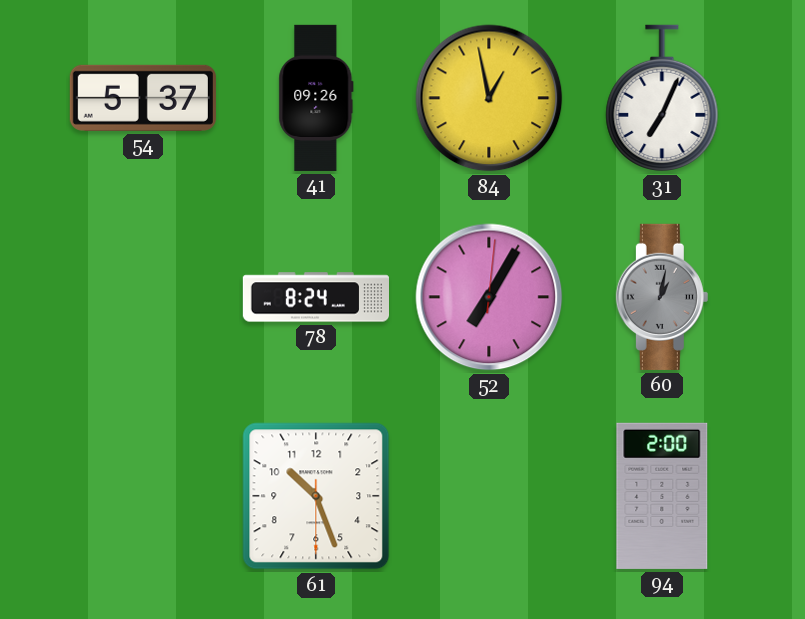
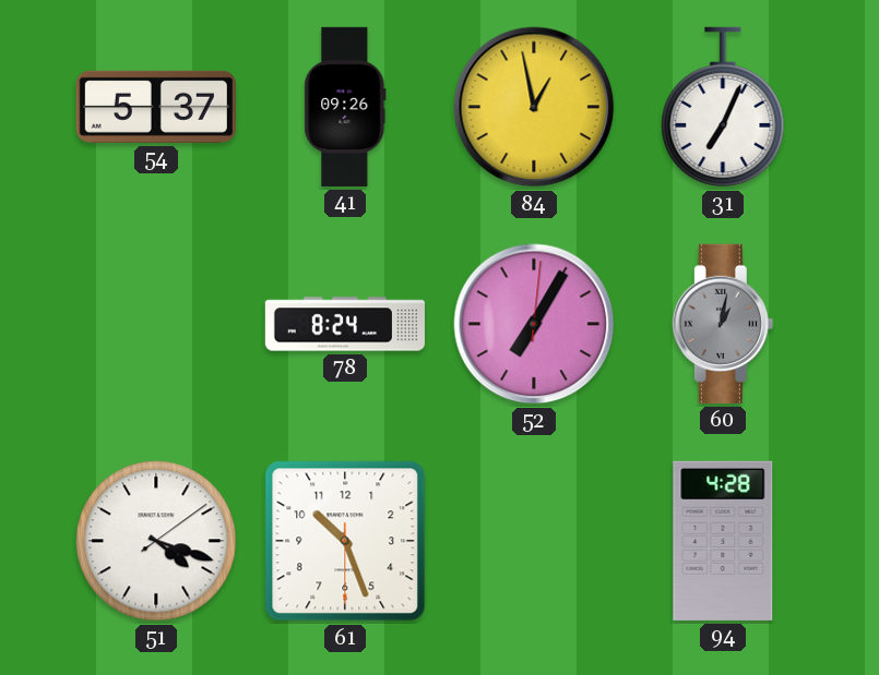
51: none -> 4:18
94: 2:00 -> 4:28
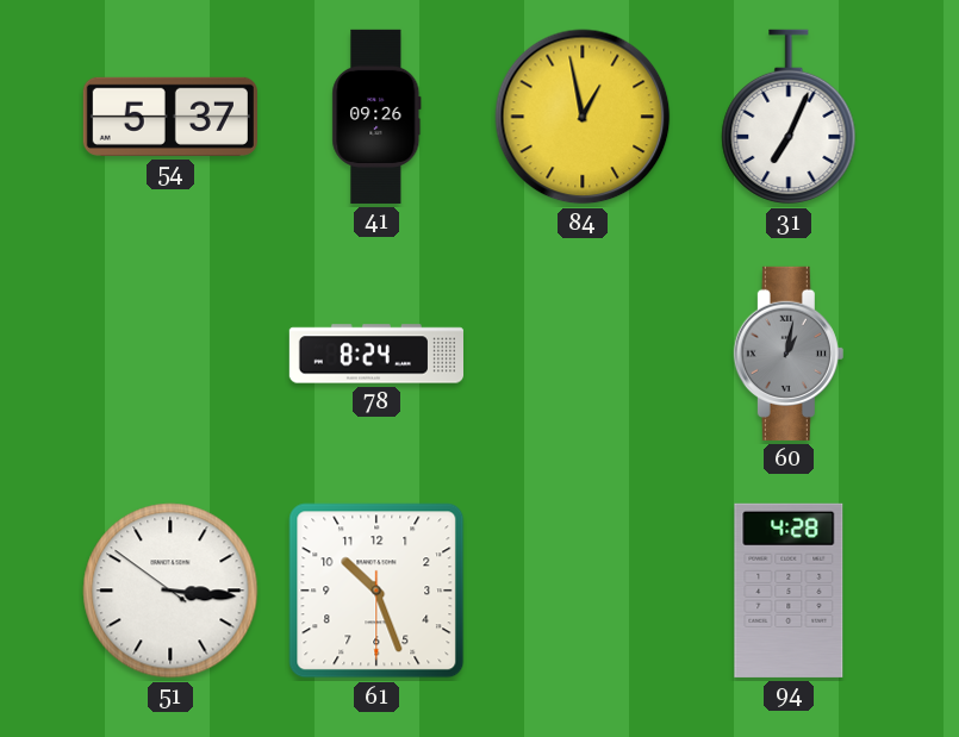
52: 7:05 -> none
51: 4:18 -> 3:15
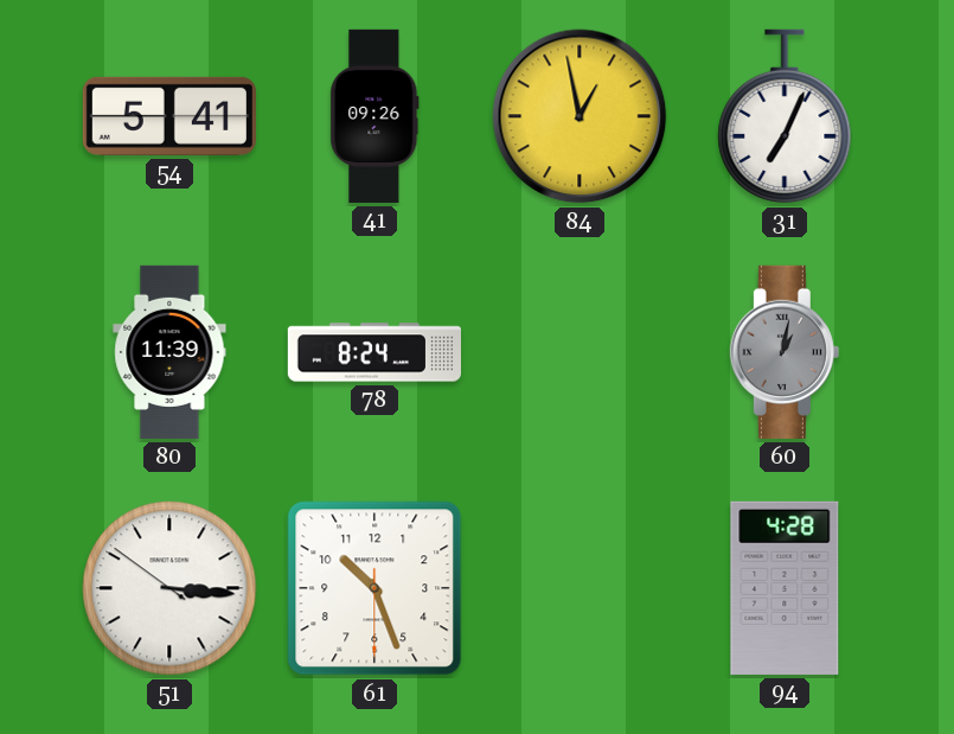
54: 5:37 -> 5:41
80: none -> 11:39
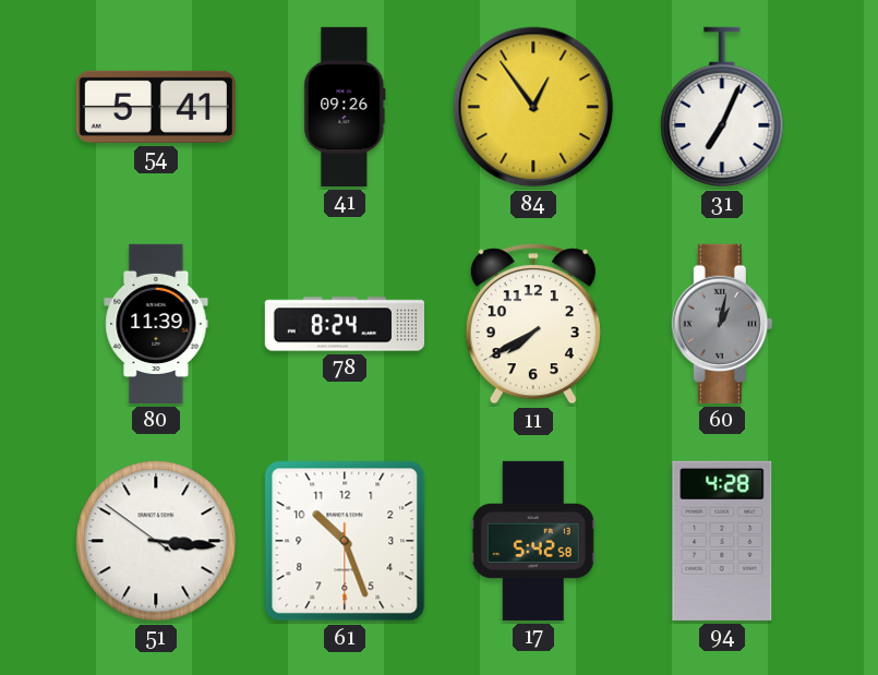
84: 12:58 -> 12:54
11: none -> 7:40
17: none -> 5:42
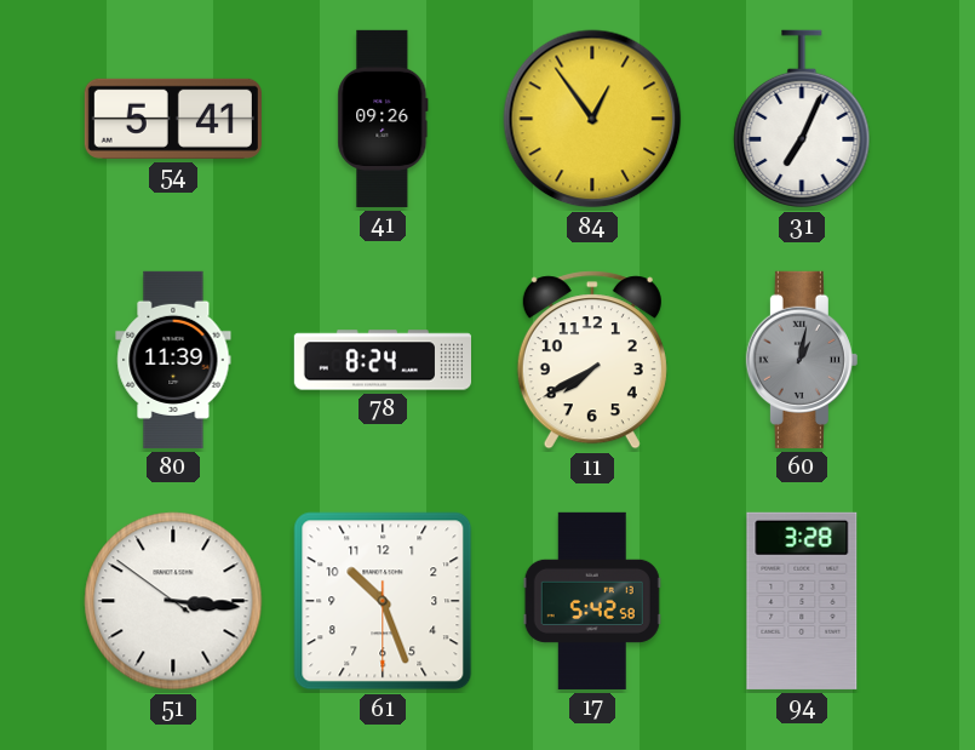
94: 4:28 -> 3:28
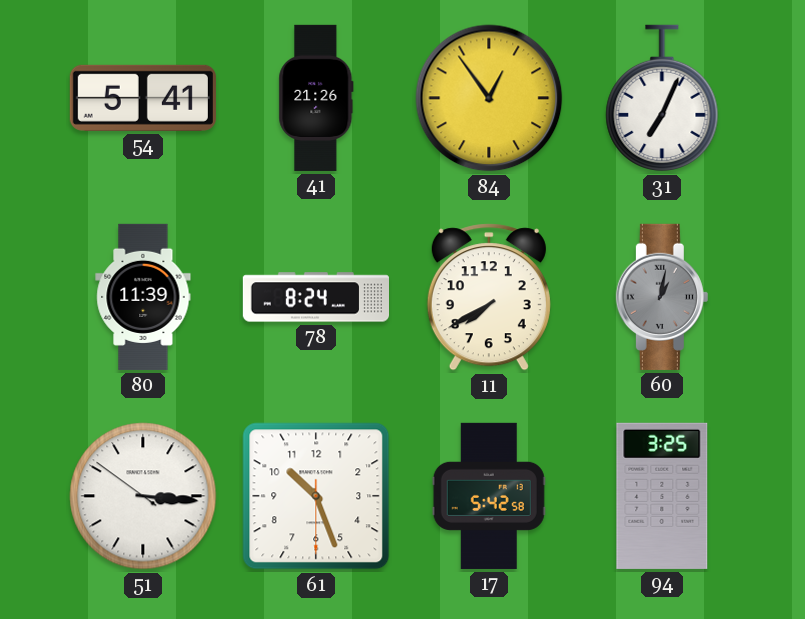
41: 09:26 -> 21:26
94: 3:28 -> 3:25
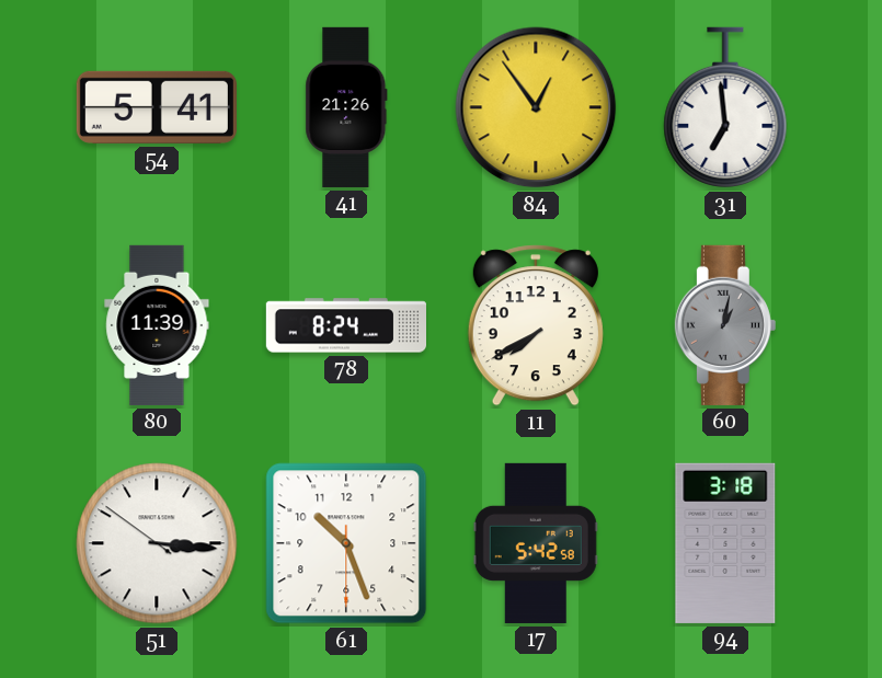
31: 7:04 -> 6:59
94: 3:25 -> 3:18
